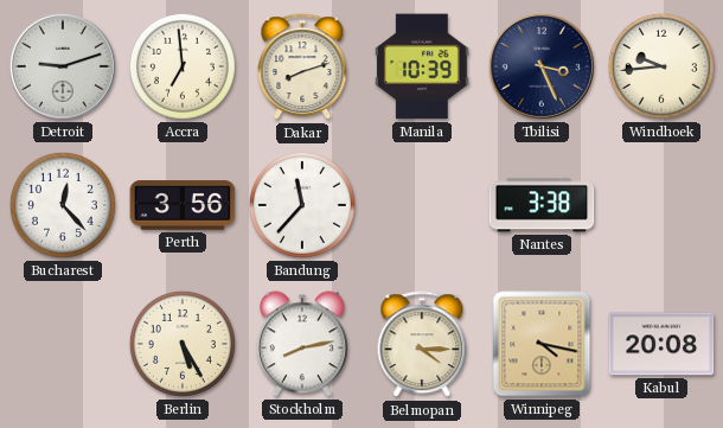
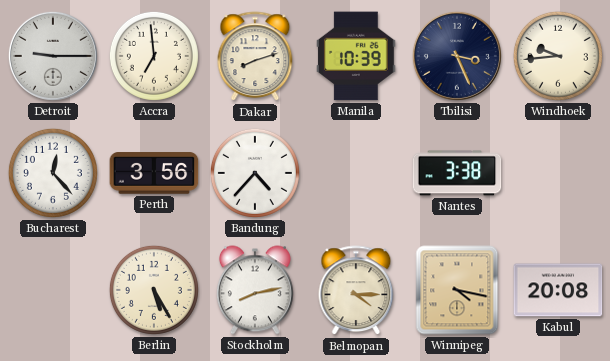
Detroit: 9:12 -> 9:15
Bandung: 11:37 -> 4:37
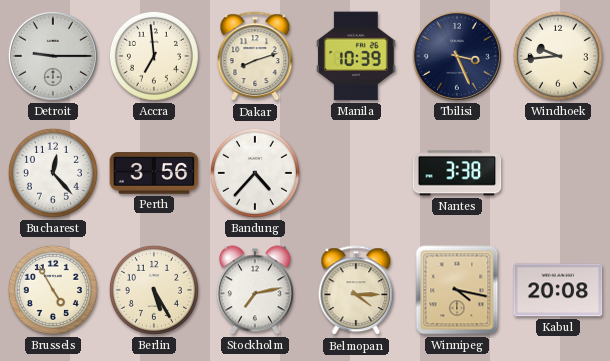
Brussels: none -> 4:55
Stockholm: 8:13 -> 7:13
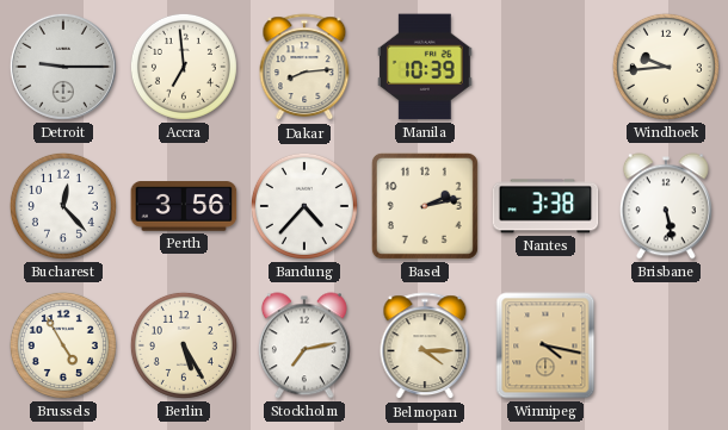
Dakar: 8:12 -> 8:14
Tbilisi: 3:26 -> none
Basel: none -> 2:13
Brisbane: none -> 5:28
Kabul: 20:08 -> none
